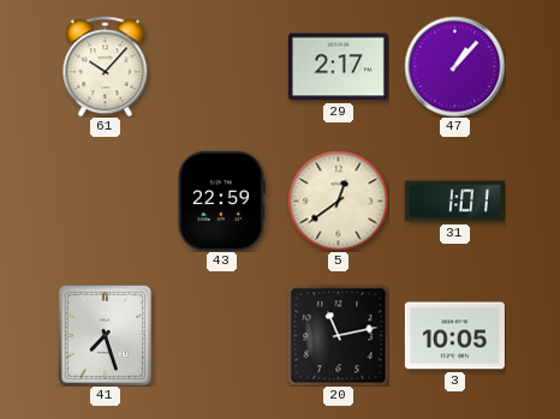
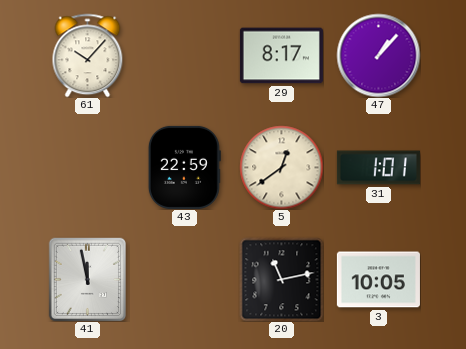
29: 2:17 -> 8:17
41: 7:27 -> 11:58
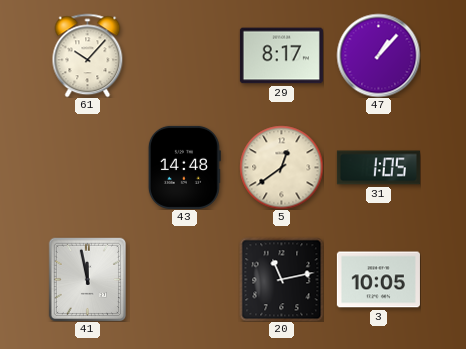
43: 22:59 -> 14:48
31: 1:01 -> 1:05
